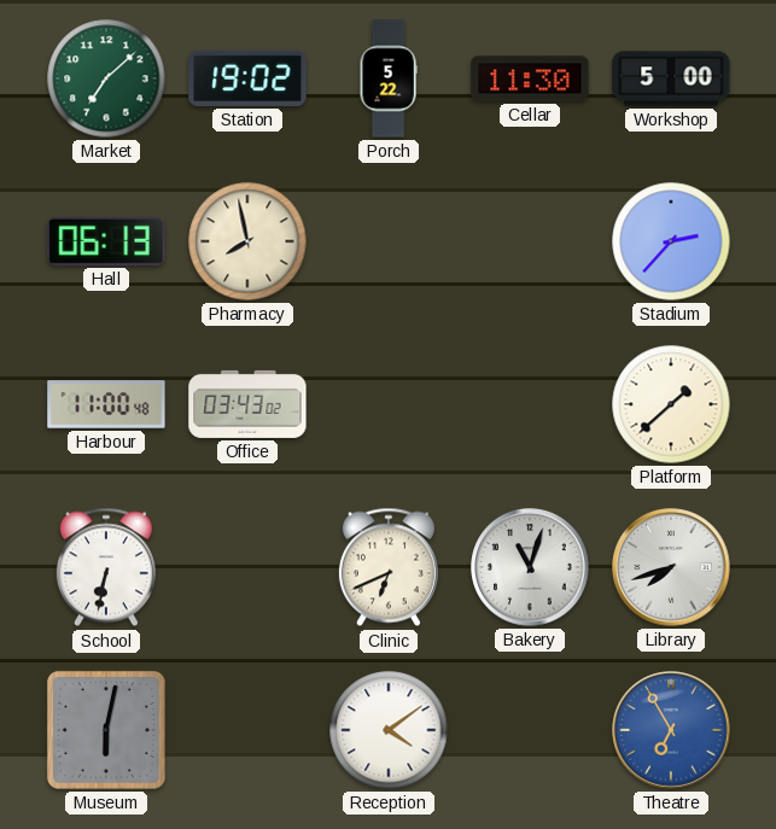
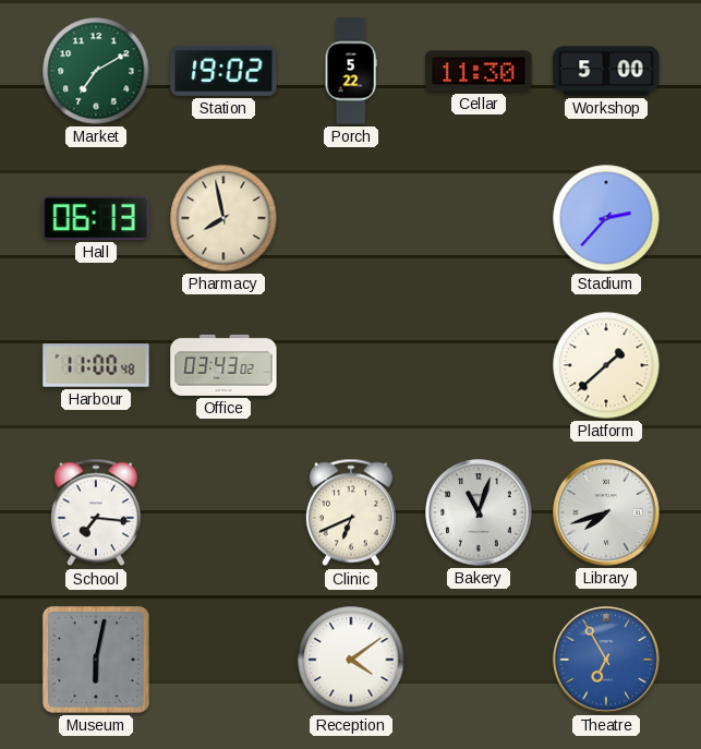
Market: 7:08 -> 7:10
School: 6:32 -> 7:16
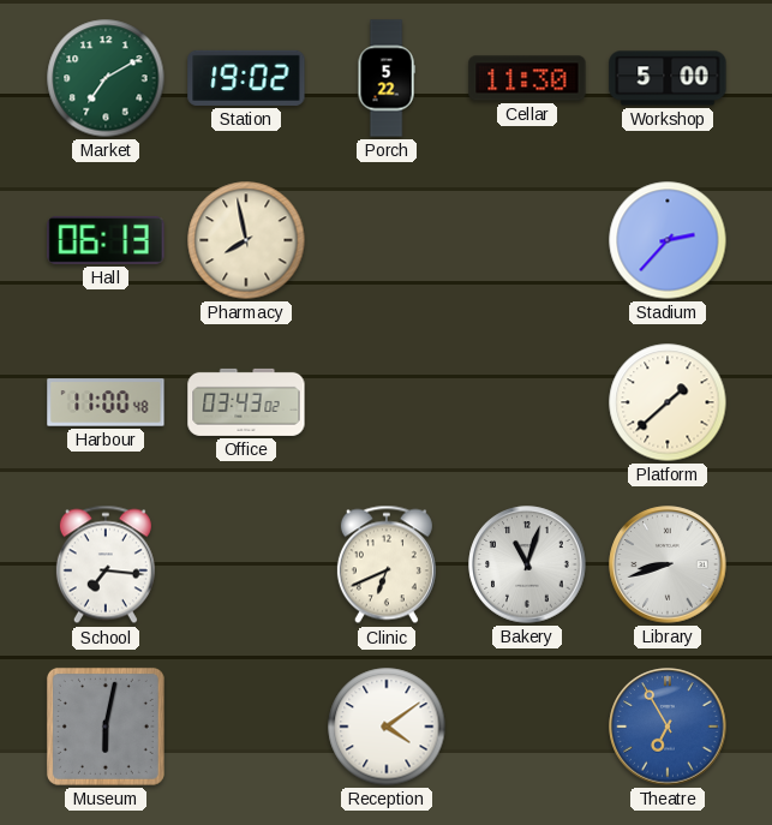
Library: 7:42 -> 8:42
